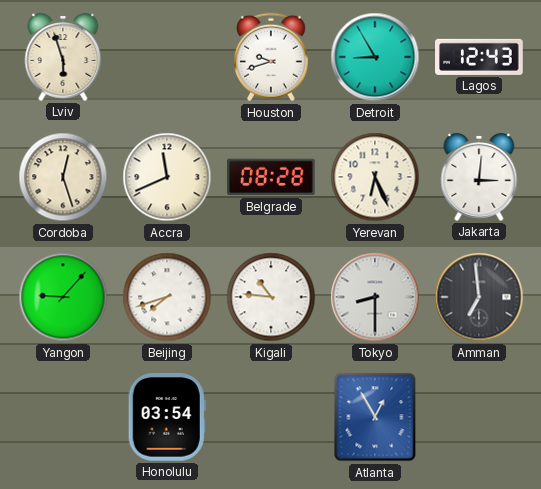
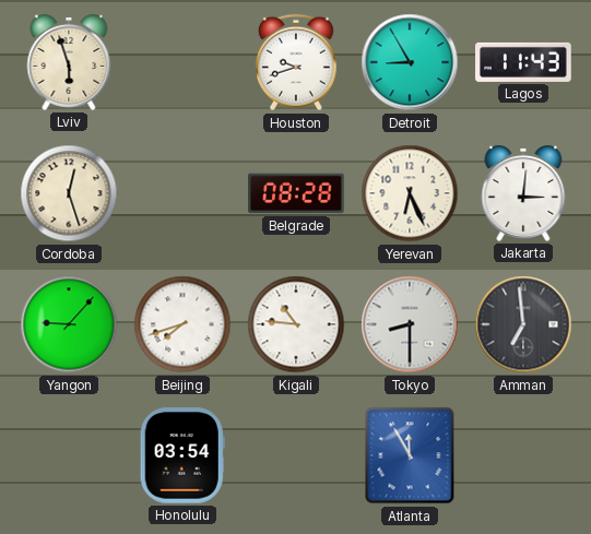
Lagos: 12:43 -> 11:43
Accra: 11:41 -> none
Atlanta: 12:55 -> 11:55
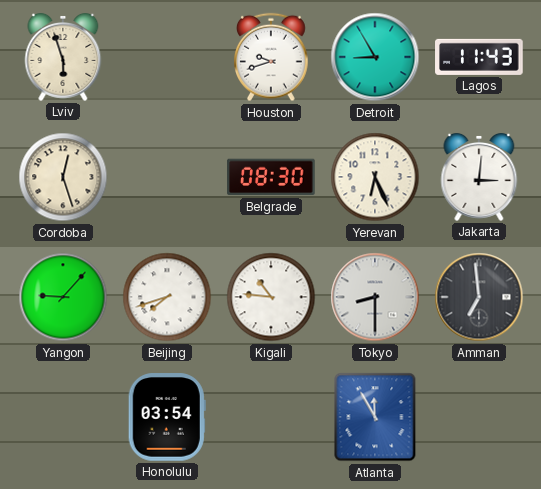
Belgrade: 08:28 -> 08:30
